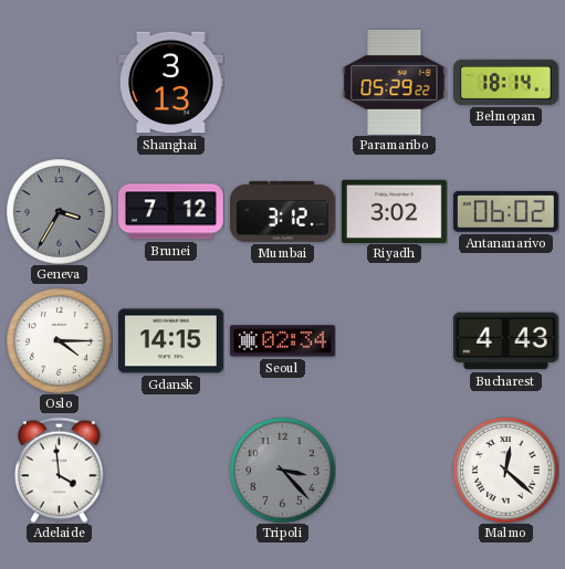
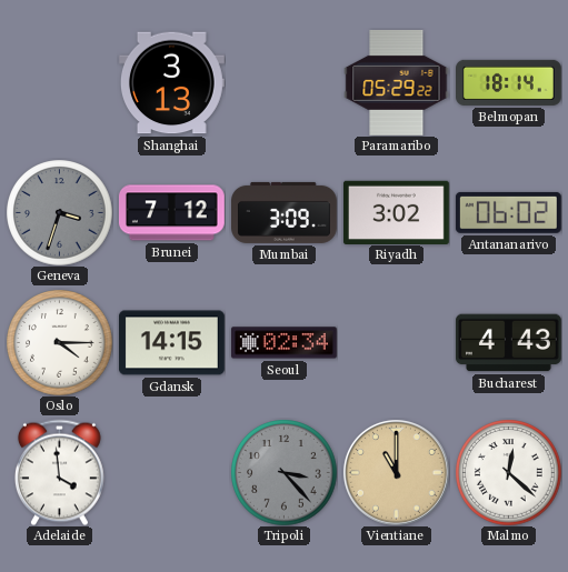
Geneva: 3:35 -> 3:33
Mumbai: 3:12 -> 3:09
Vientiane: none -> 11:00
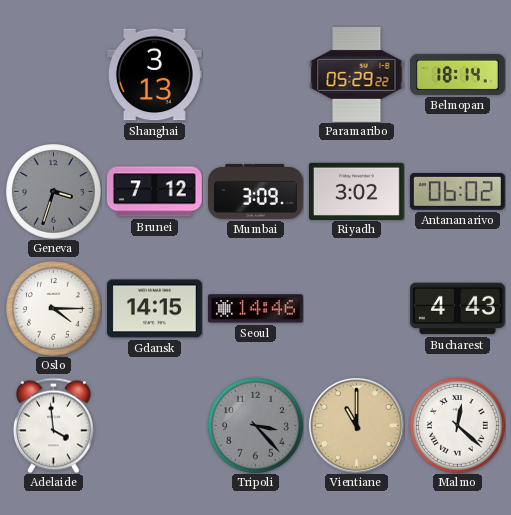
Seoul: 02:34 -> 14:46
